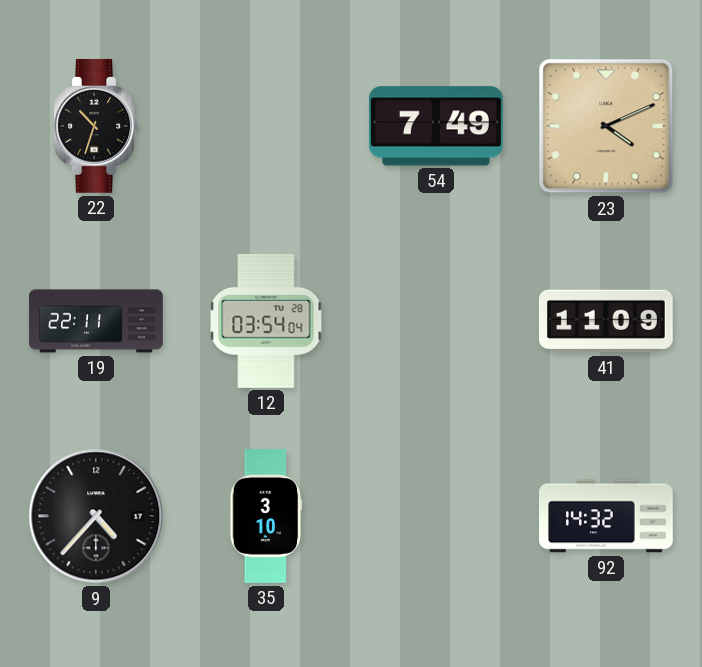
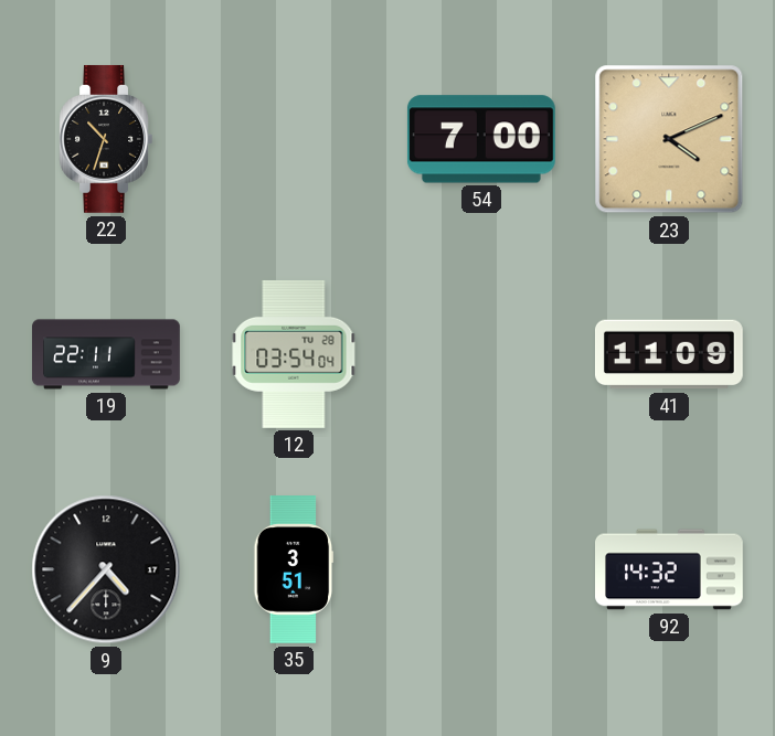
54: 7:49 -> 7:00
35: 3:10 -> 3:51
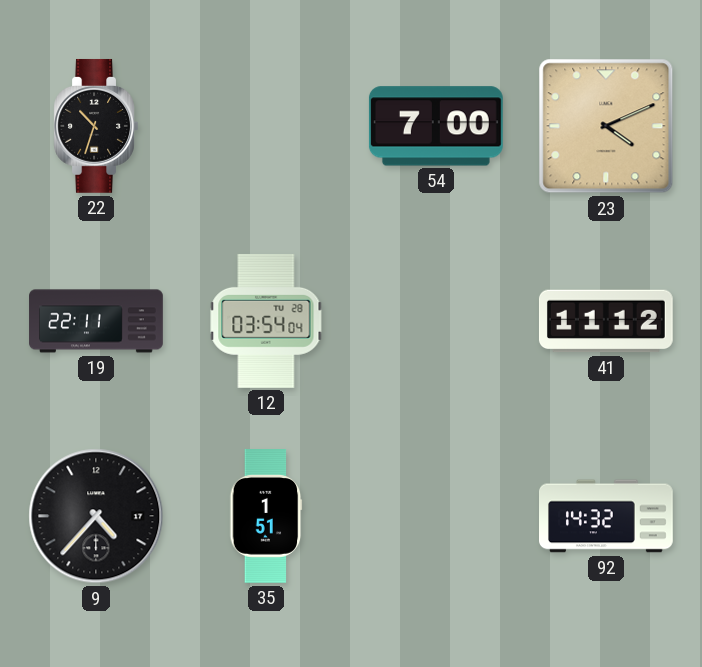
41: 11:09 -> 11:12
35: 3:51 -> 1:51
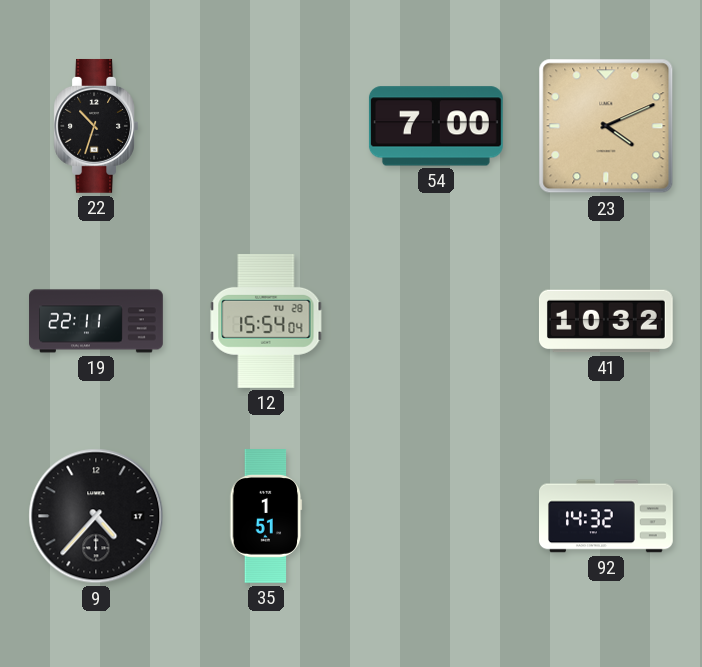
12: 03:54 -> 15:54
41: 11:12 -> 10:32
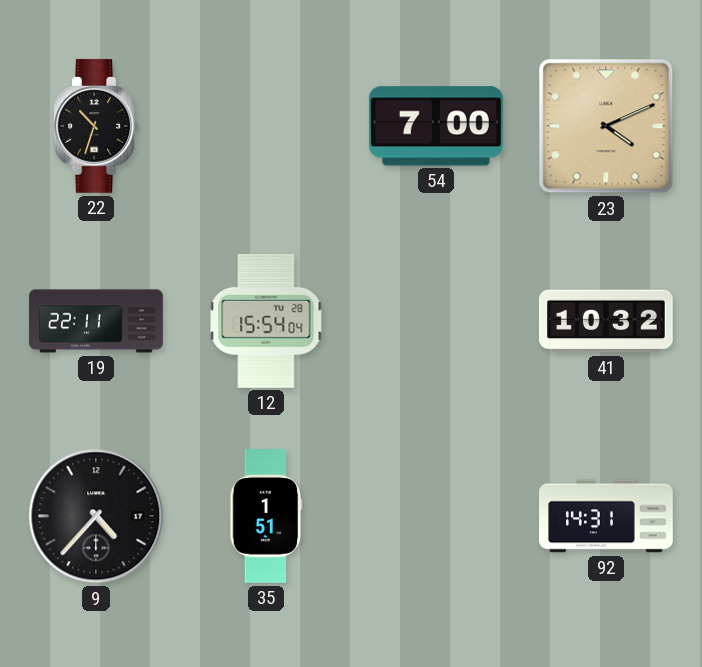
92: 14:32 -> 14:31
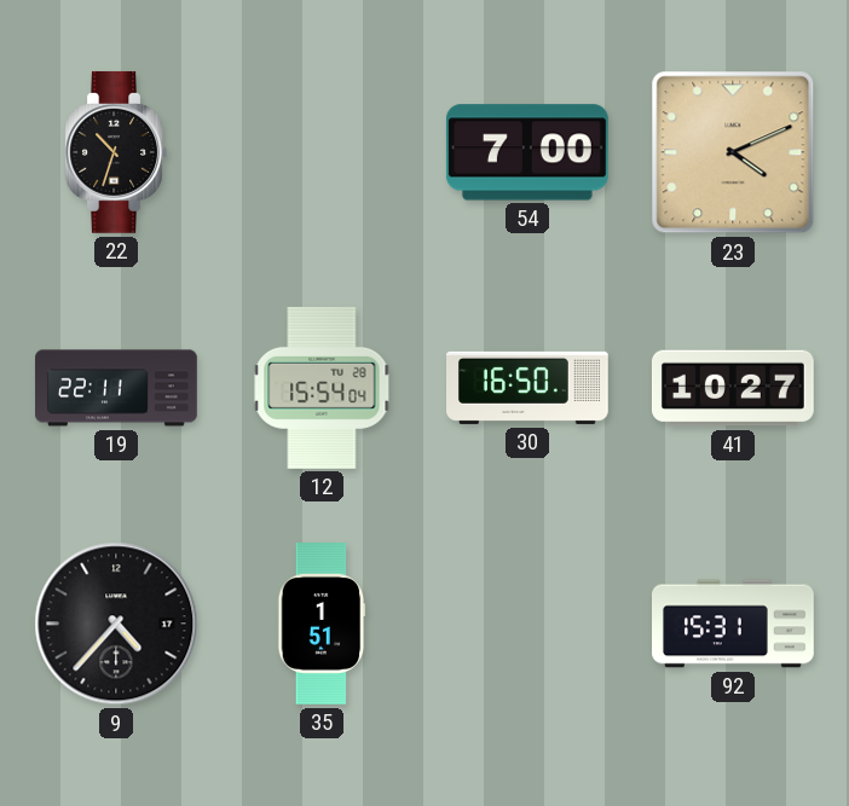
30: none -> 16:50
41: 10:32 -> 10:27
92: 14:31 -> 15:31
